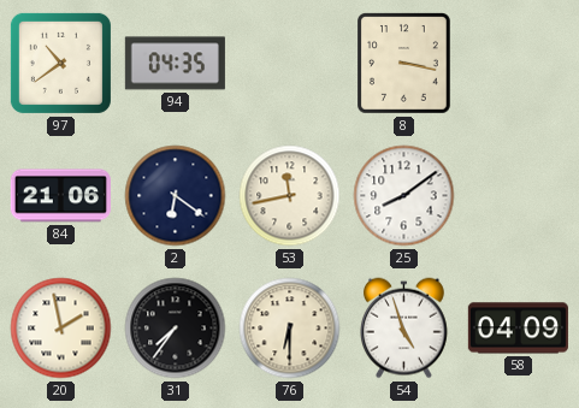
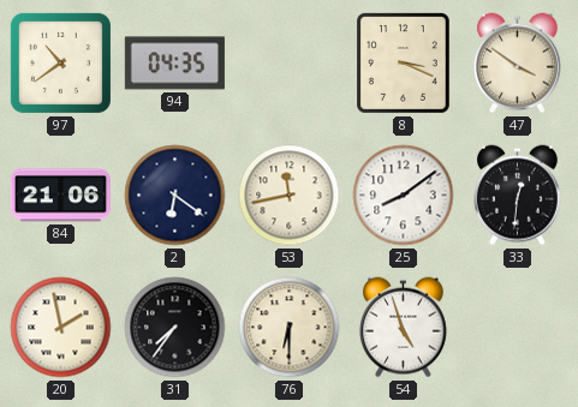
8: 3:17 -> 3:19
47: none -> 3:51
33: none -> 12:31
58: 04:09 -> none
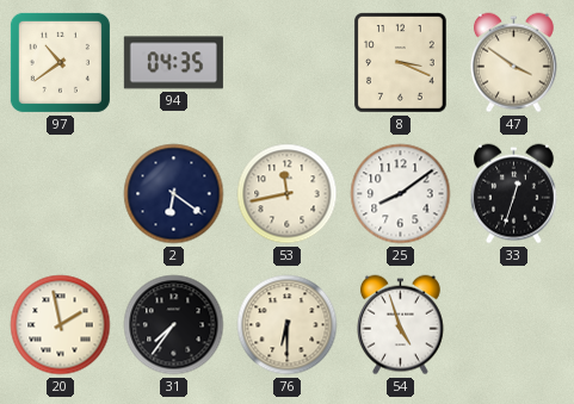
84: 21:06 -> none
33: 12:31 -> 12:33
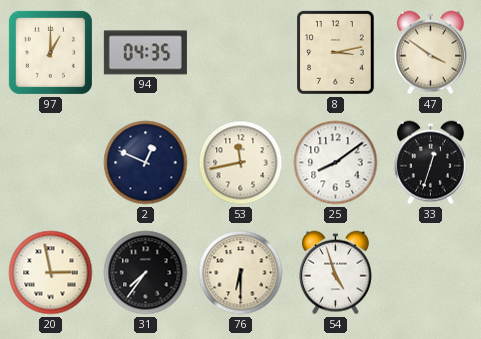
97: 10:39 -> 1:00
8: 3:19 -> 3:13
2: 6:21 -> 12:49
20: 1:58 -> 2:58
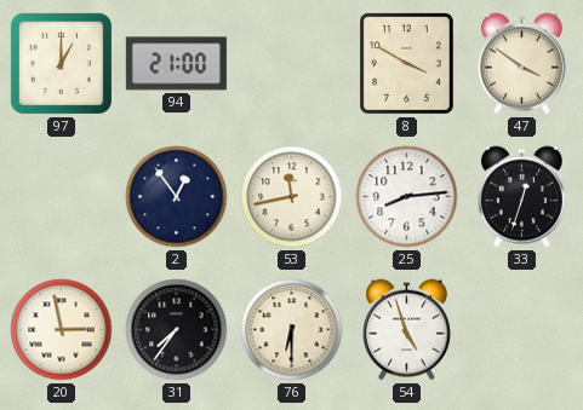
94: 04:35 -> 21:00
8: 3:13 -> 3:50
2: 12:49 -> 12:54
25: 8:09 -> 8:14
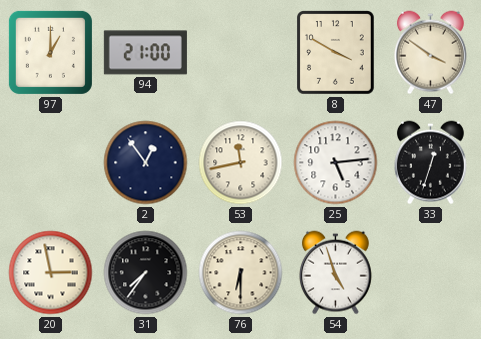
25: 8:14 -> 5:14
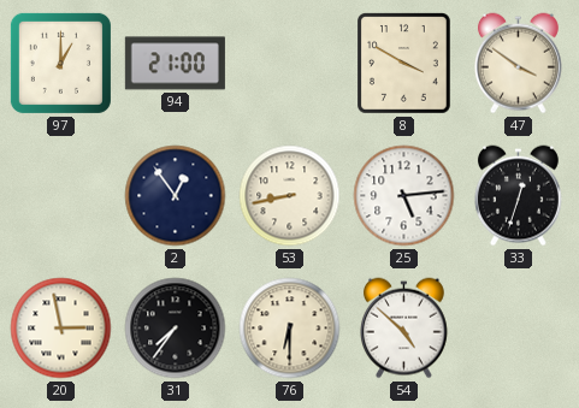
53: 11:43 -> 8:43
54: 4:57 -> 4:52
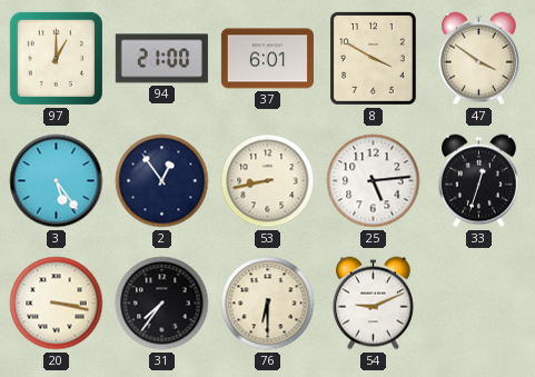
37: none -> 6:01
3: none -> 5:24
20: 2:58 -> 3:17
54: 4:52 -> 9:11
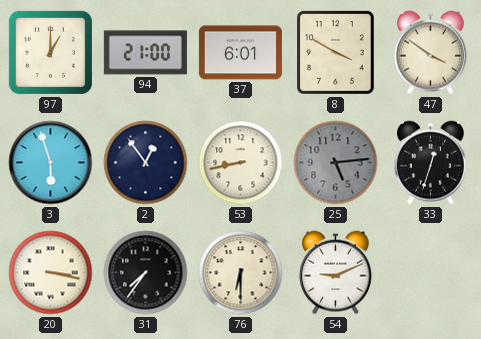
3: 5:24 -> 5:57
25 dial: white -> grey
